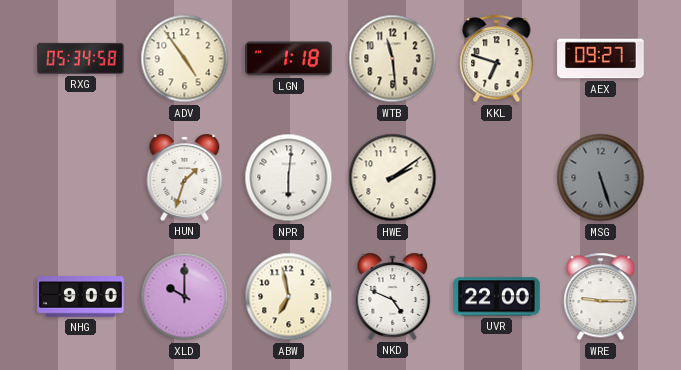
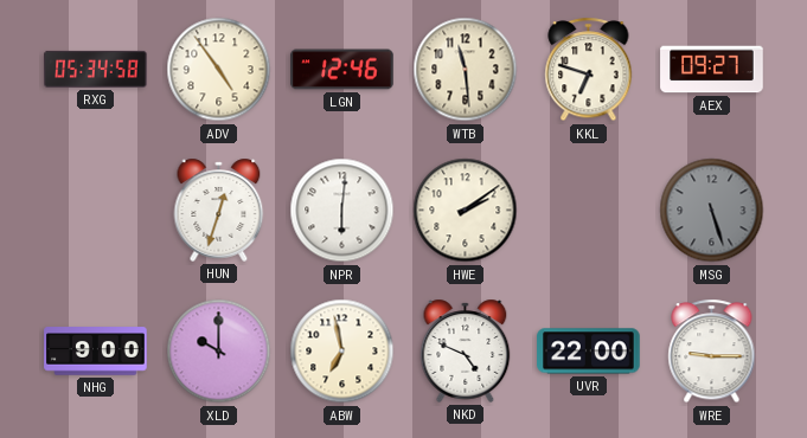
LGN: 1:18 -> 12:46
HUN: 1:33 -> 12:33
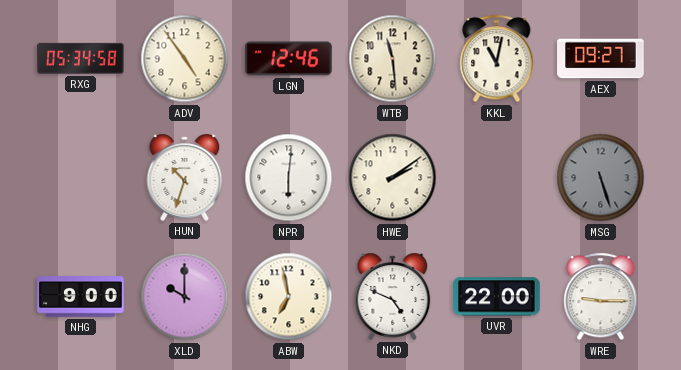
KKL: 6:48 -> 11:02
HUN: 12:33 -> 10:33
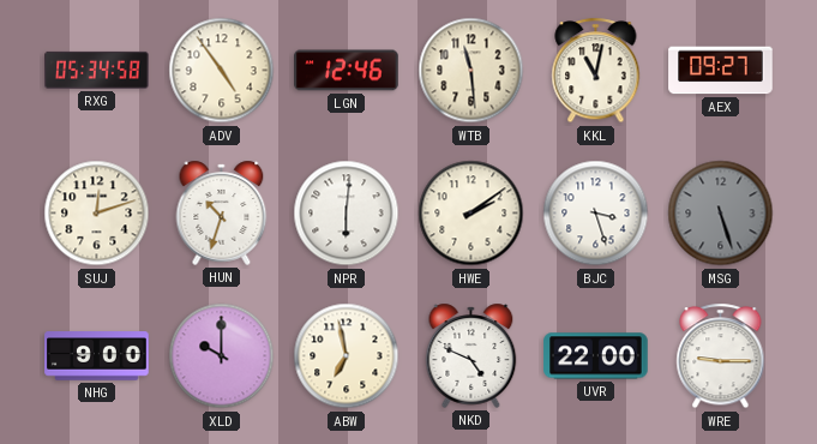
SUJ: none -> 12:12
BJC: none -> 3:27
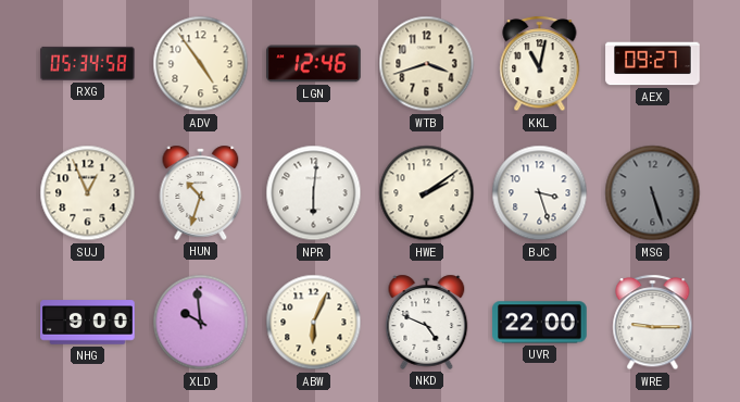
WTB: 11:29 -> 3:42
SUJ: 12:12 -> 12:56
XLD: 10:00 -> 9:59
ABW: 6:58 -> 6:04
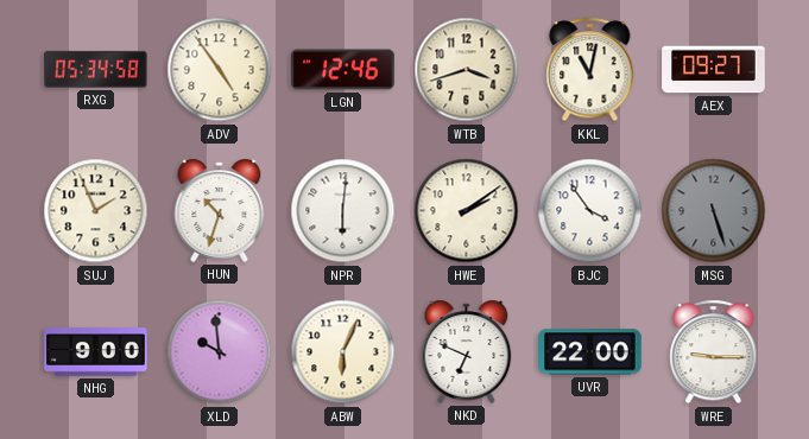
SUJ: 12:56 -> 1:56
BJC: 3:27 -> 3:54
NKD: 4:49 -> 6:49
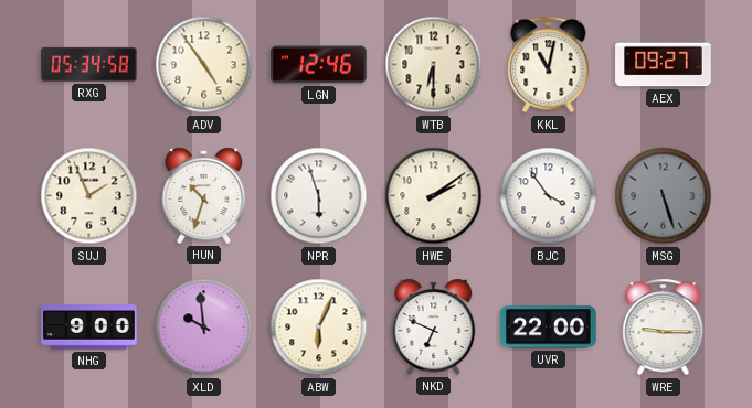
WTB: 3:42 -> 6:30
NPR: 6:01 -> 5:57
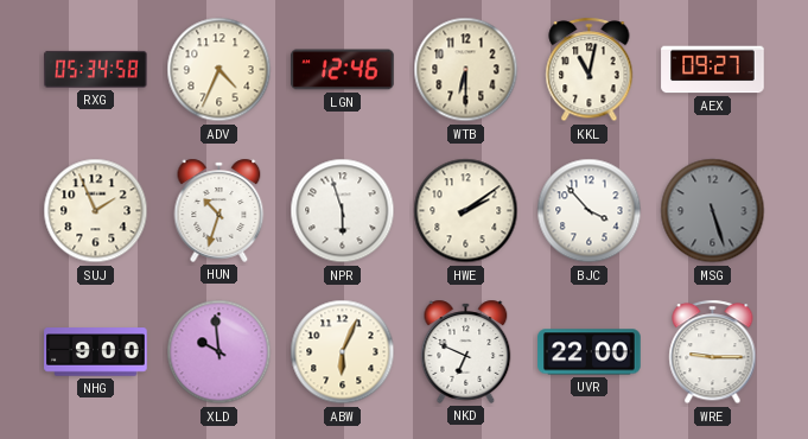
ADV: 4:54 -> 4:34
BJC: 3:54 -> 3:53
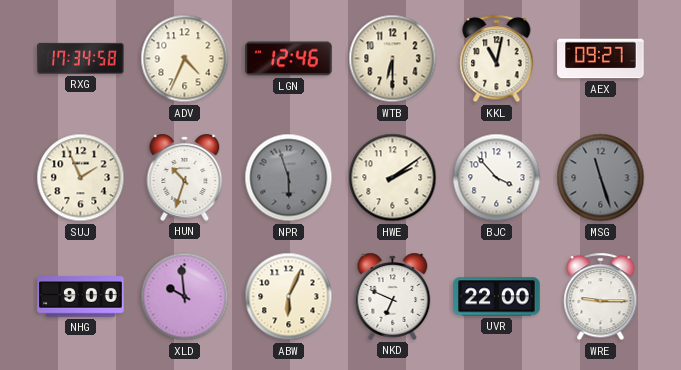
RXG: 05:34 -> 17:34
NPR dial: white -> grey
MSG: 5:27 -> 11:27
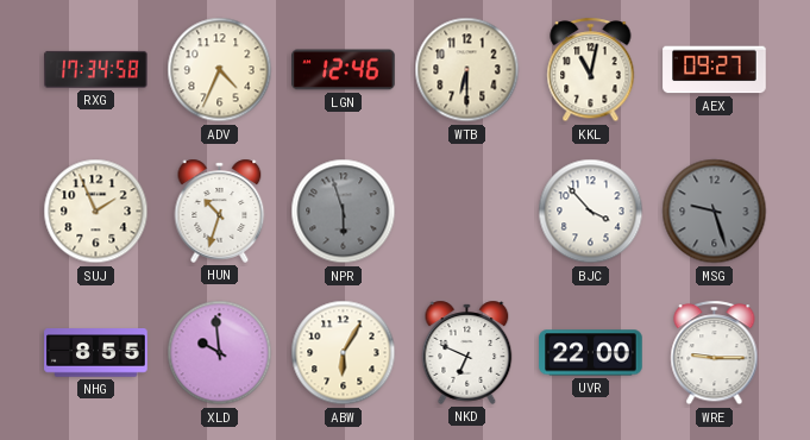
HWE: 2:09 -> none
MSG: 11:27 -> 9:27
NHG: 9:00 -> 8:55
ABW: 6:04 -> 6:05
